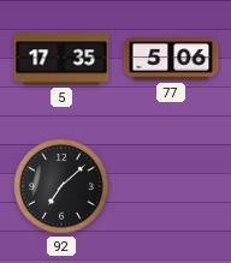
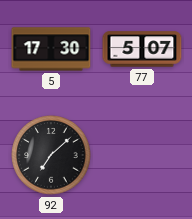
5: 17:35 -> 17:30
77: 5:06 -> 5:07
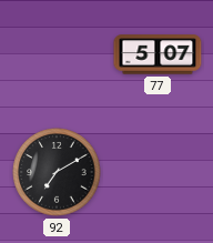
5: 17:30 -> none
92: 7:08 -> 7:10
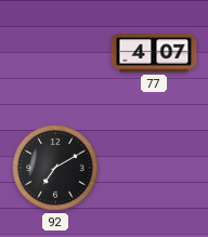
77: 5:07 -> 4:07
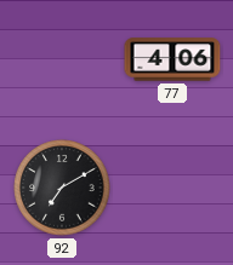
77: 4:07 -> 4:06
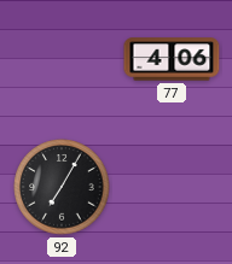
92: 7:10 -> 7:05
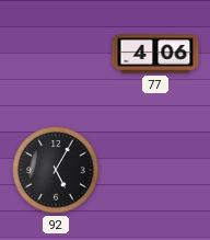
92: 7:05 -> 5:05
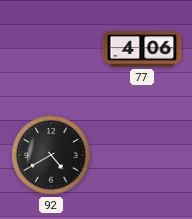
92: 5:05 -> 4:40
